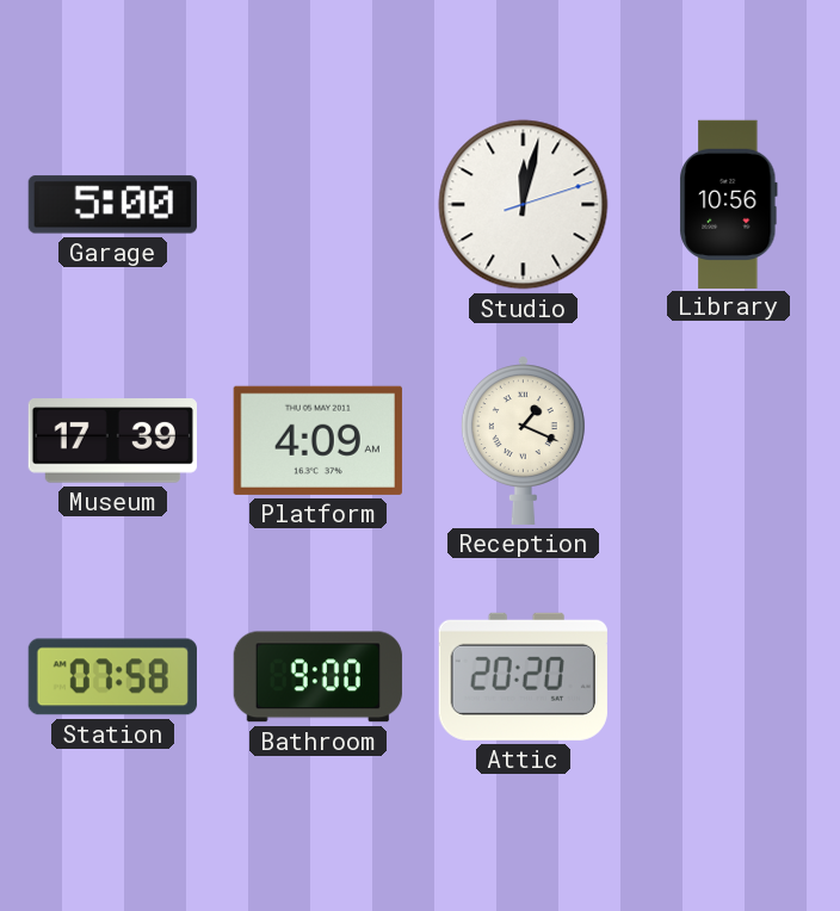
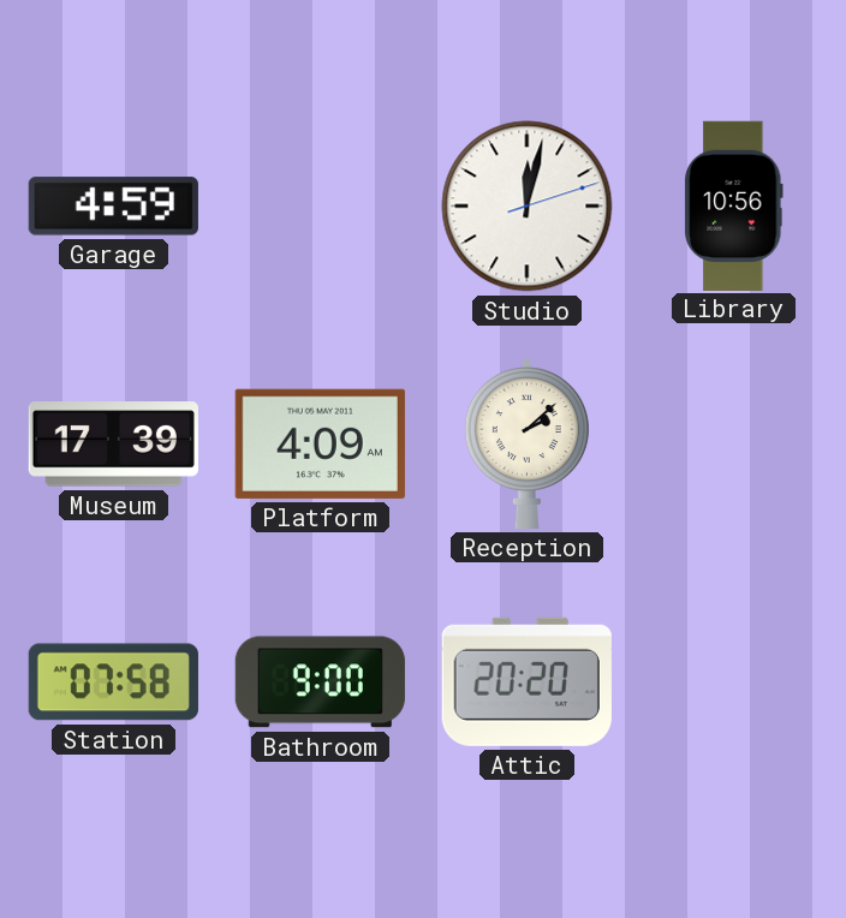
Garage: 5:00 -> 4:59
Reception: 1:19 -> 2:08
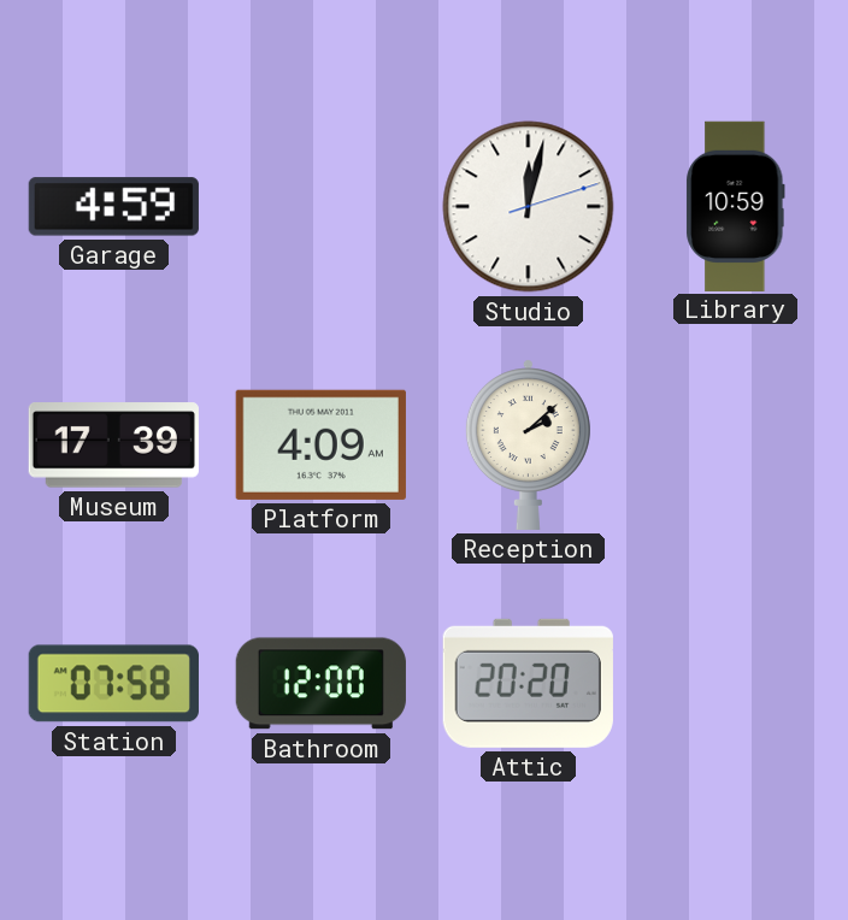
Library: 10:56 -> 10:59
Bathroom: 9:00 -> 12:00
